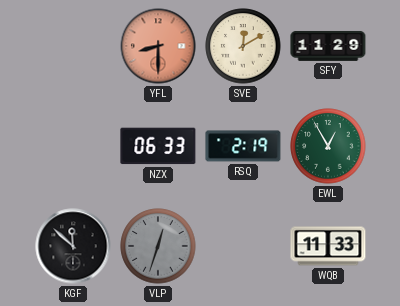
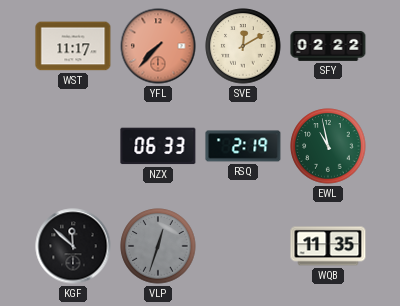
WST: none -> 11:17
YFL: 8:30 -> 7:37
SFY: 11:29 -> 02:22
EWL: 12:55 -> 10:58
WQB: 11:33 -> 11:35
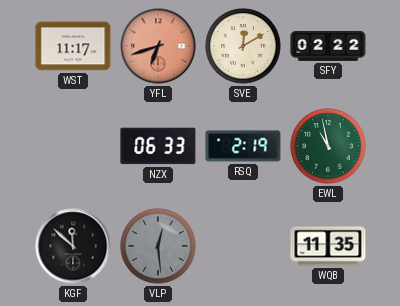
YFL: 7:37 -> 6:42
VLP: 12:33 -> 12:29
